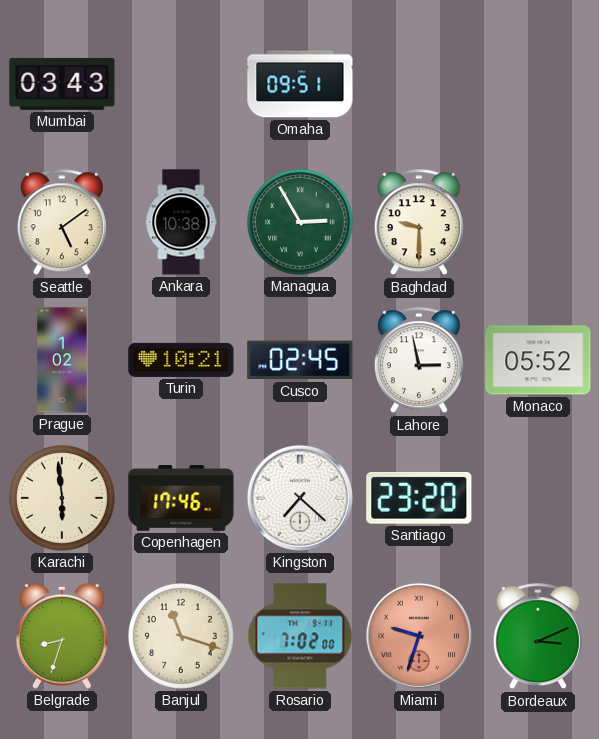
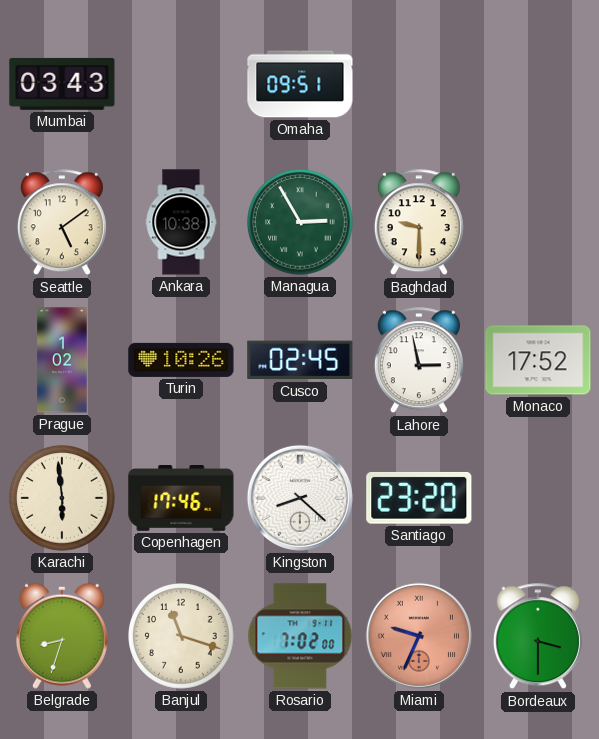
Turin: 10:21 -> 10:26
Monaco: 05:52 -> 17:52
Kingston: 7:22 -> 8:22
Miami: 9:33 -> 9:34
Bordeaux: 3:11 -> 3:30
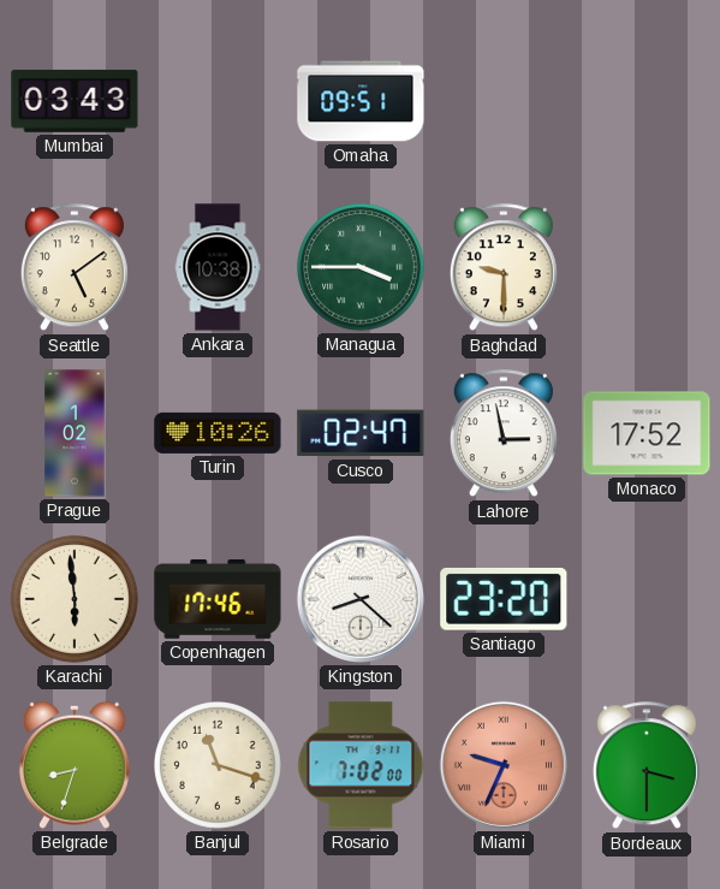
Managua: 2:55 -> 3:45
Cusco: 02:45 -> 02:47
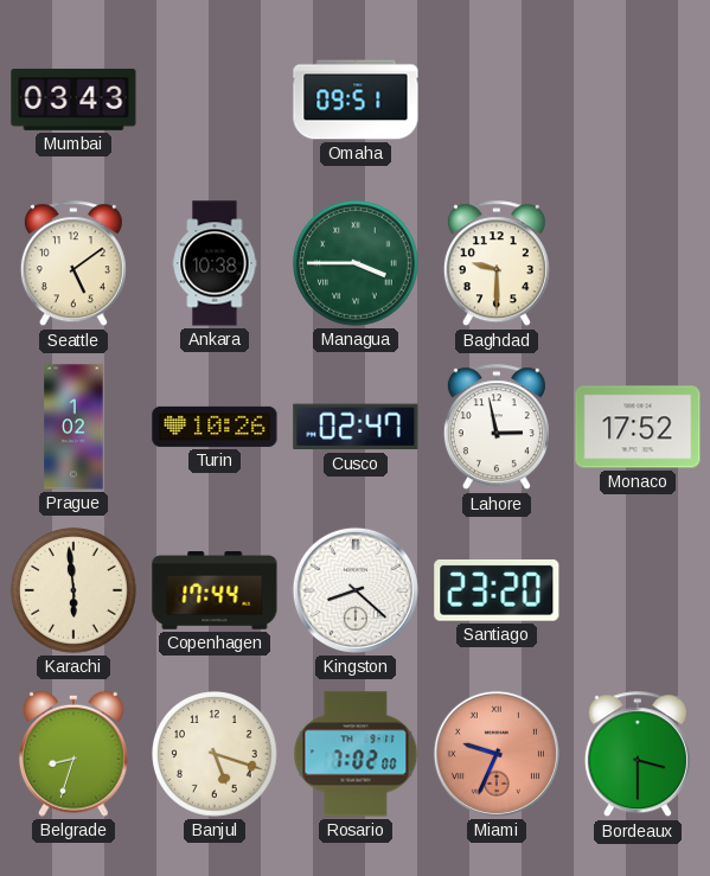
Copenhagen: 17:46 -> 17:44
Banjul: 11:18 -> 5:18
